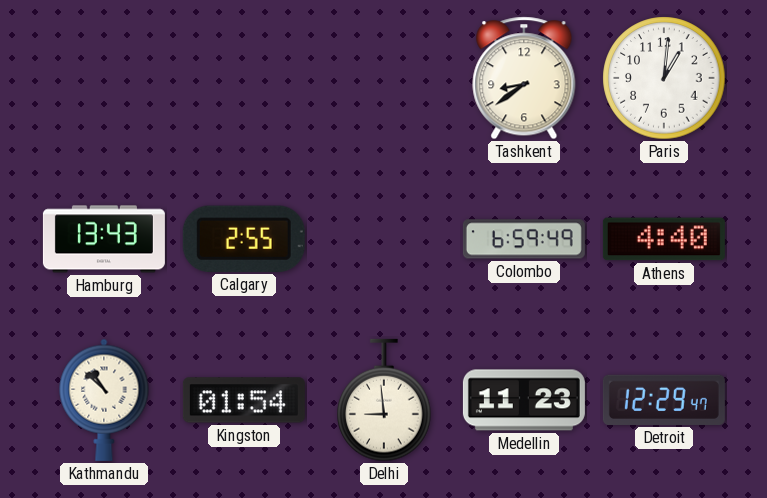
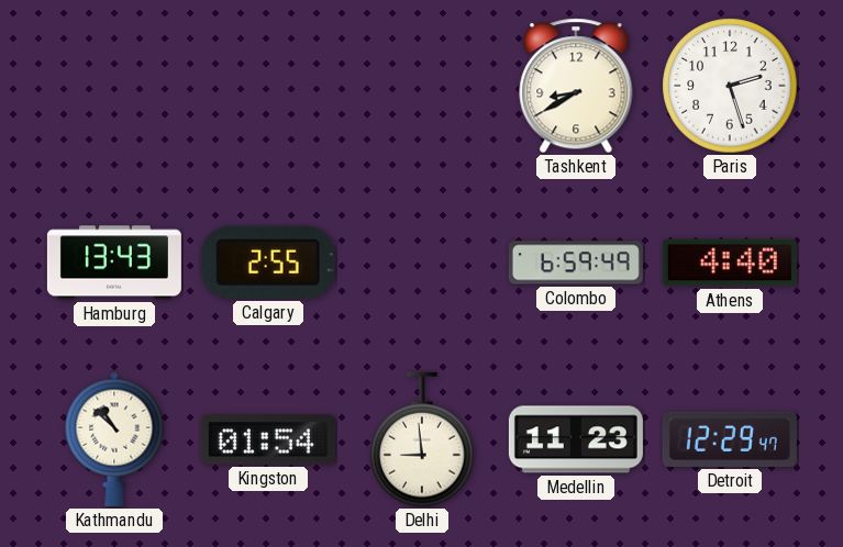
Tashkent: 8:39 -> 8:40
Paris: 1:01 -> 2:27
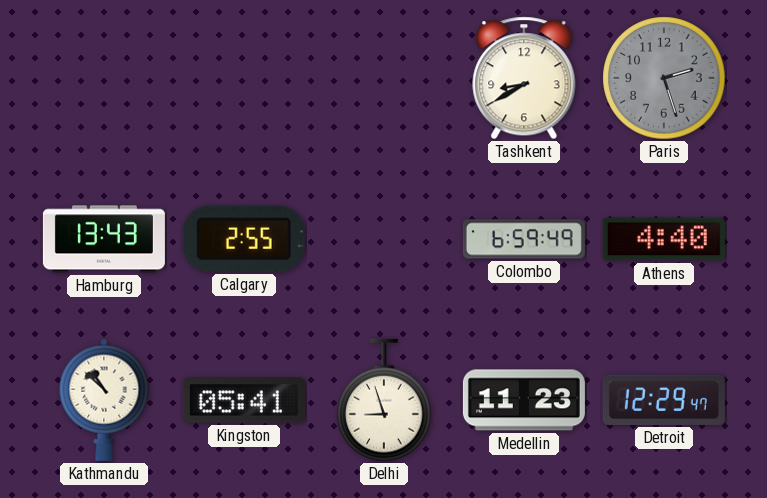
Paris dial: white -> grey
Kingston: 01:54 -> 05:41
Delhi: 8:59 -> 8:57
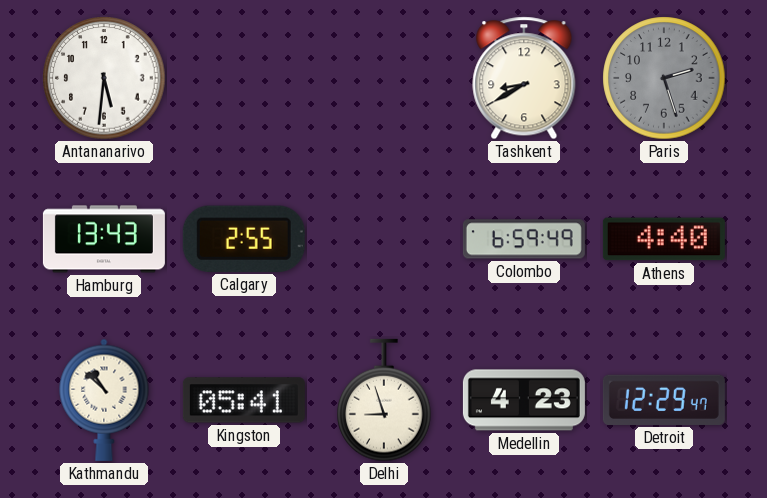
Antananarivo: none -> 5:31
Medellin: 11:23 -> 4:23
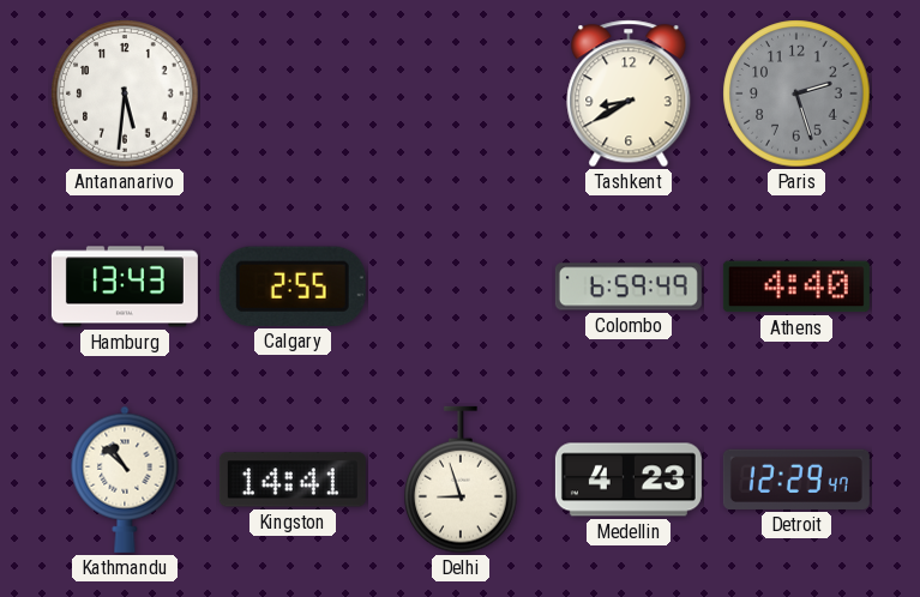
Kingston: 05:41 -> 14:41
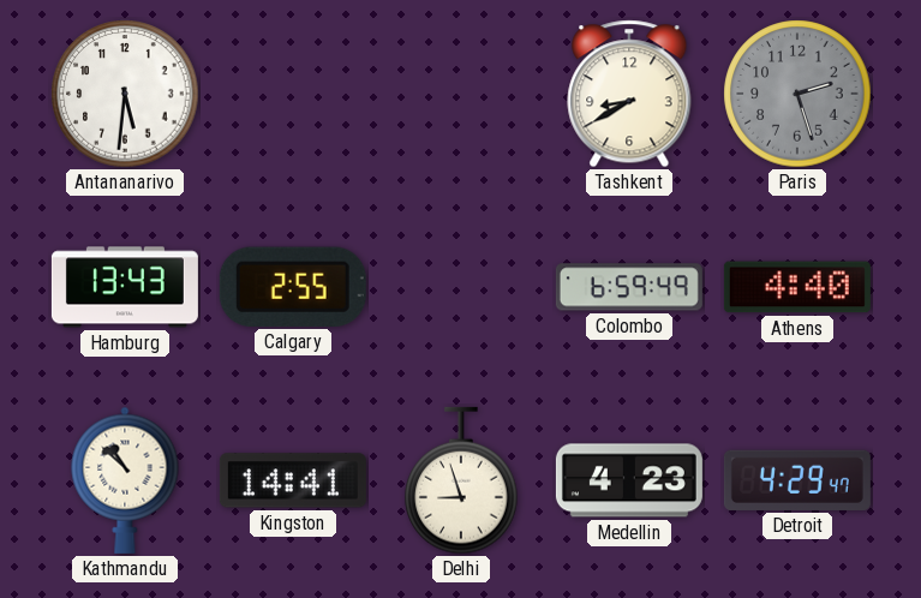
Detroit: 12:29 -> 4:29
